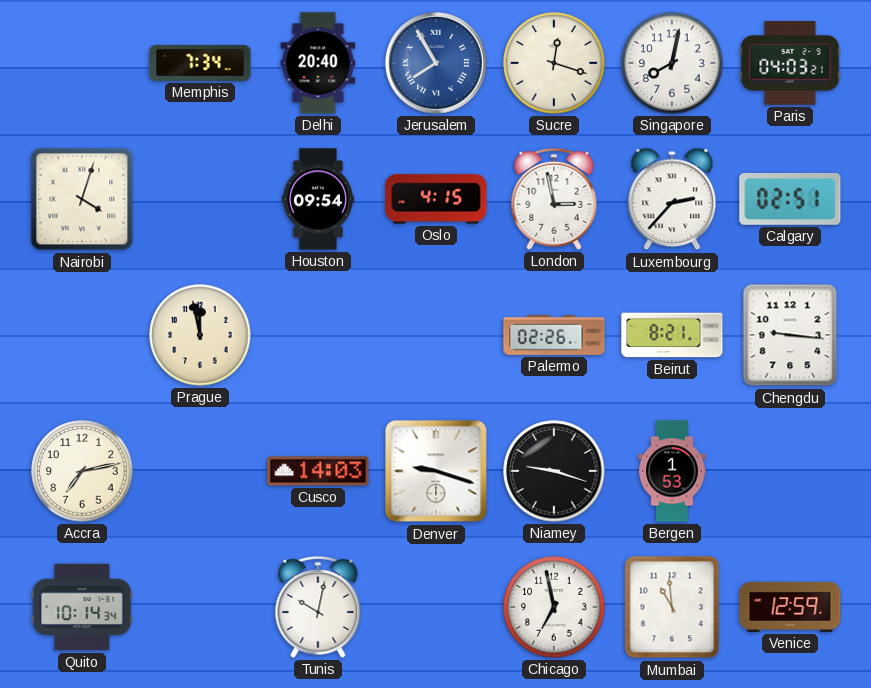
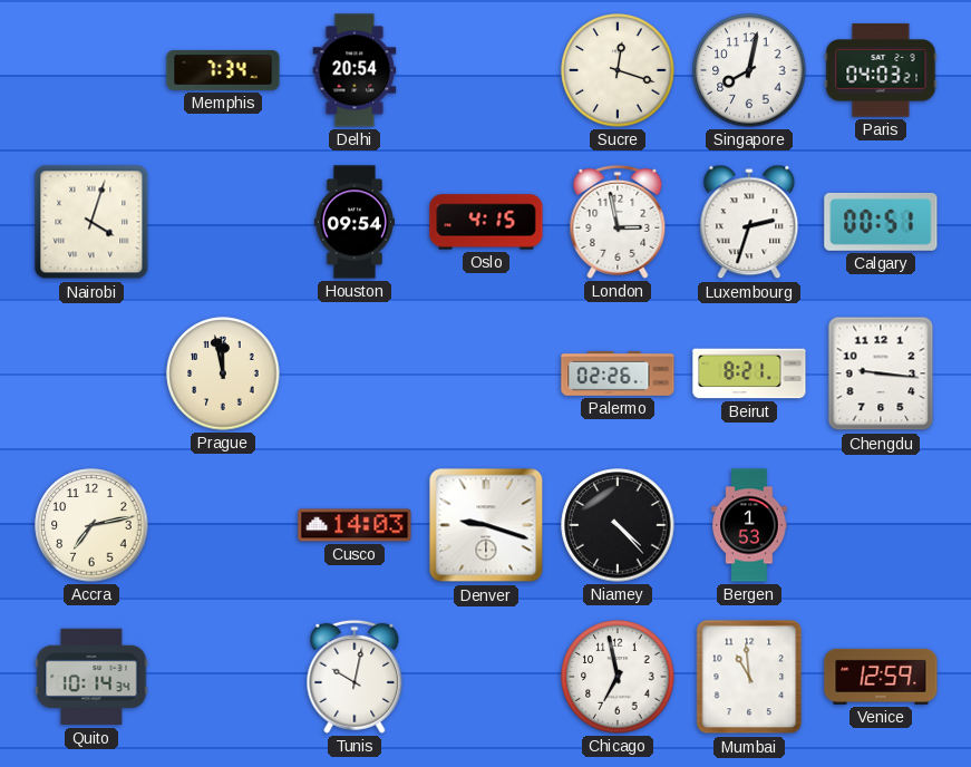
Delhi: 20:40 -> 20:54
Jerusalem: 7:55 -> none
Luxembourg: 2:37 -> 2:33
Calgary: 02:51 -> 00:51
Niamey: 9:18 -> 4:23
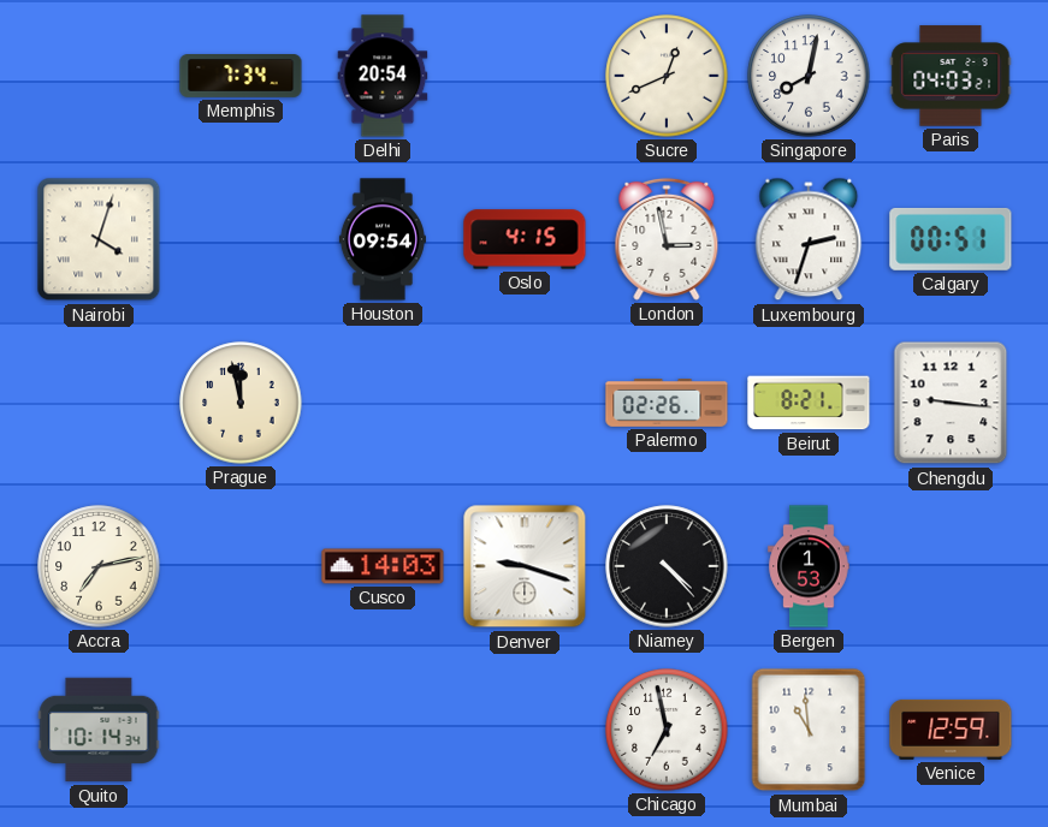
Sucre: 12:18 -> 12:41
Tunis: 10:02 -> none
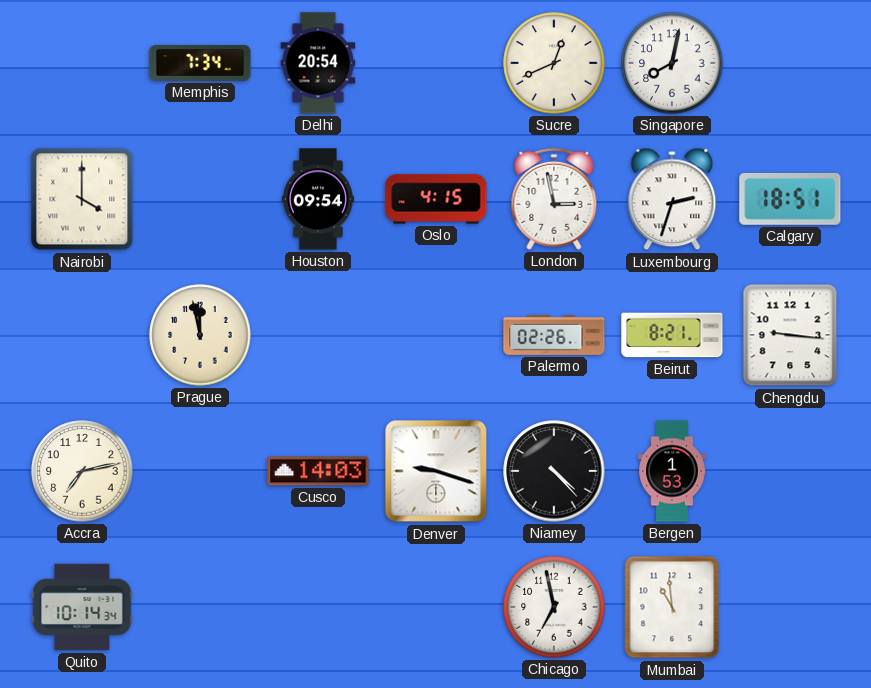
Paris: 04:03 -> none
Nairobi: 4:03 -> 4:00
Calgary: 00:51 -> 18:51
Venice: 12:59 -> none
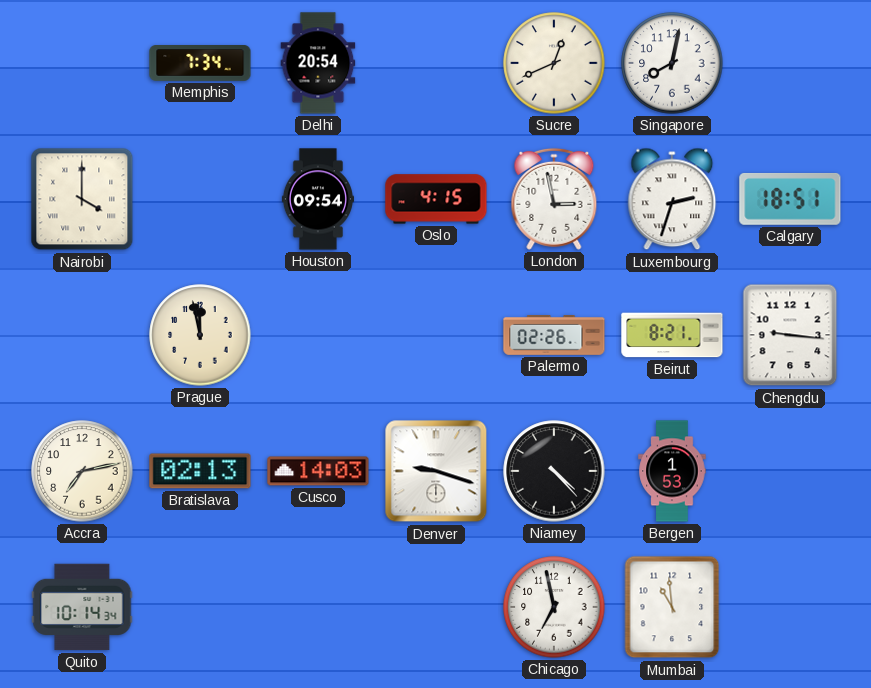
Bratislava: none -> 02:13
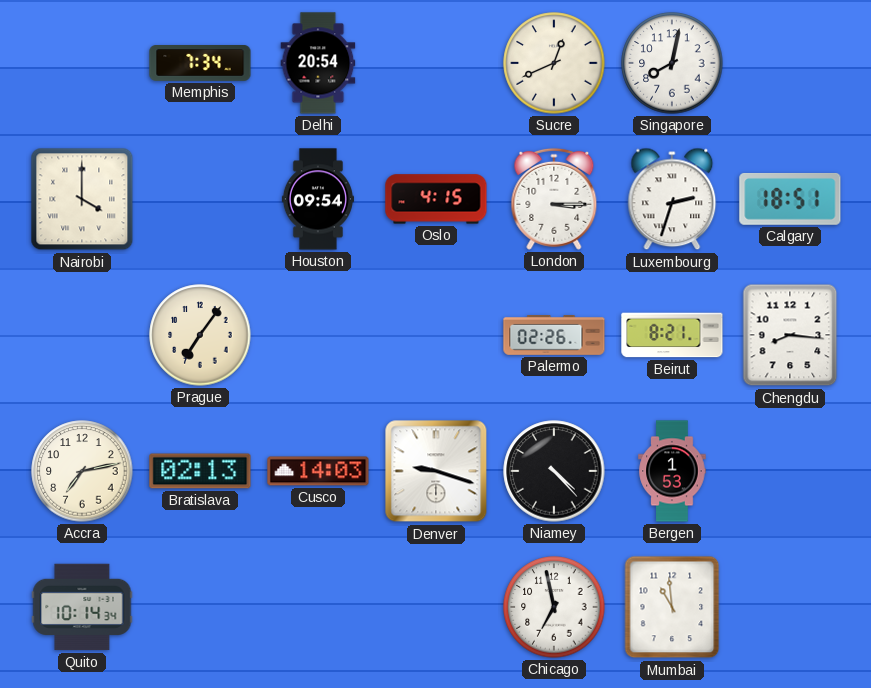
London: 2:58 -> 3:15
Prague: 11:58 -> 7:06
Chengdu: 9:16 -> 8:16
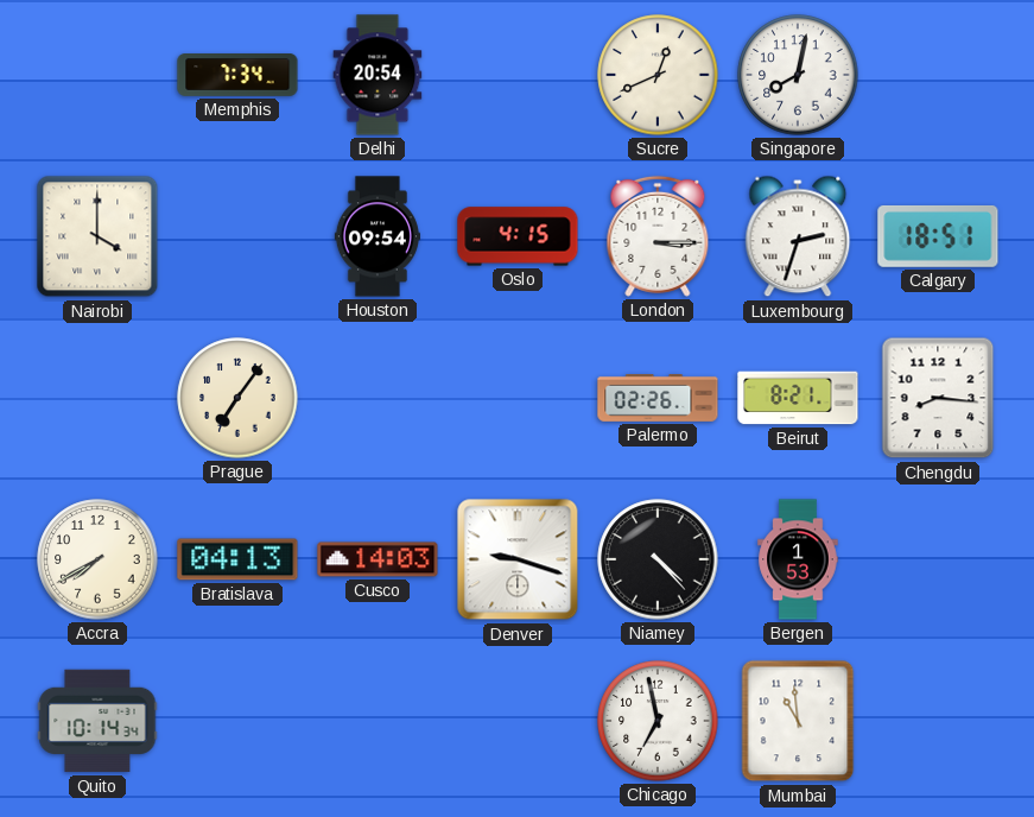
Accra: 7:13 -> 7:40
Bratislava: 02:13 -> 04:13
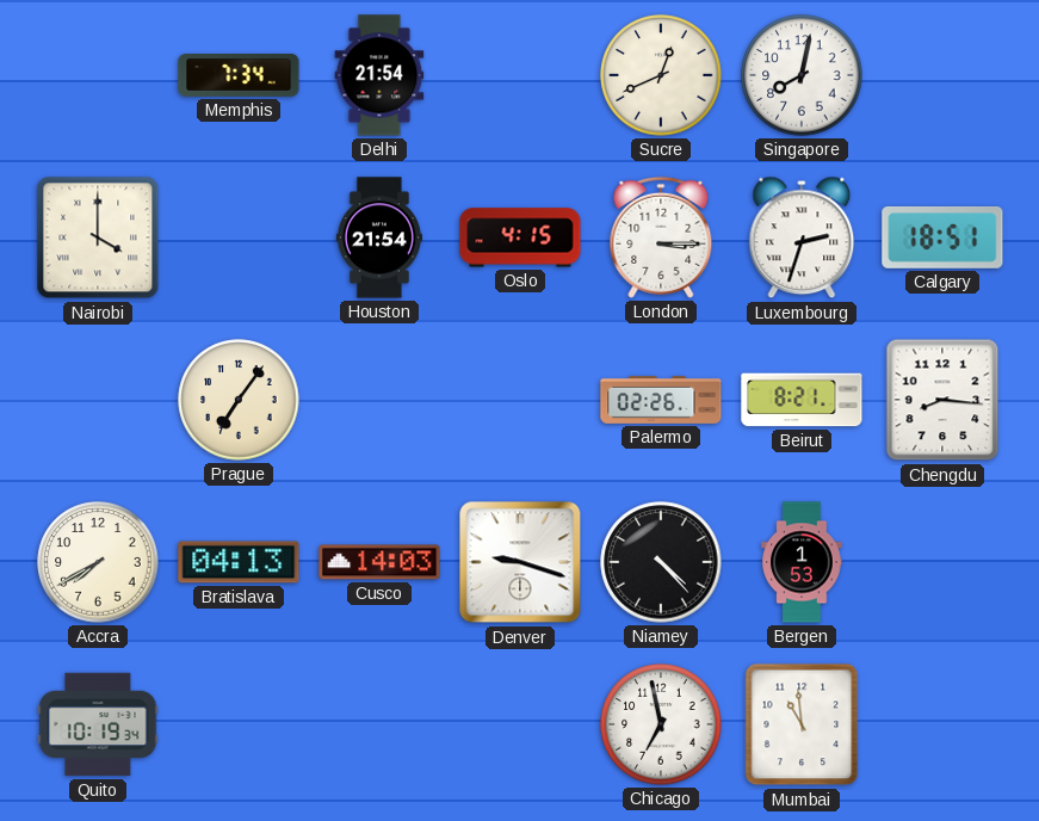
Delhi: 20:54 -> 21:54
Houston: 09:54 -> 21:54
Quito: 10:14 -> 10:19
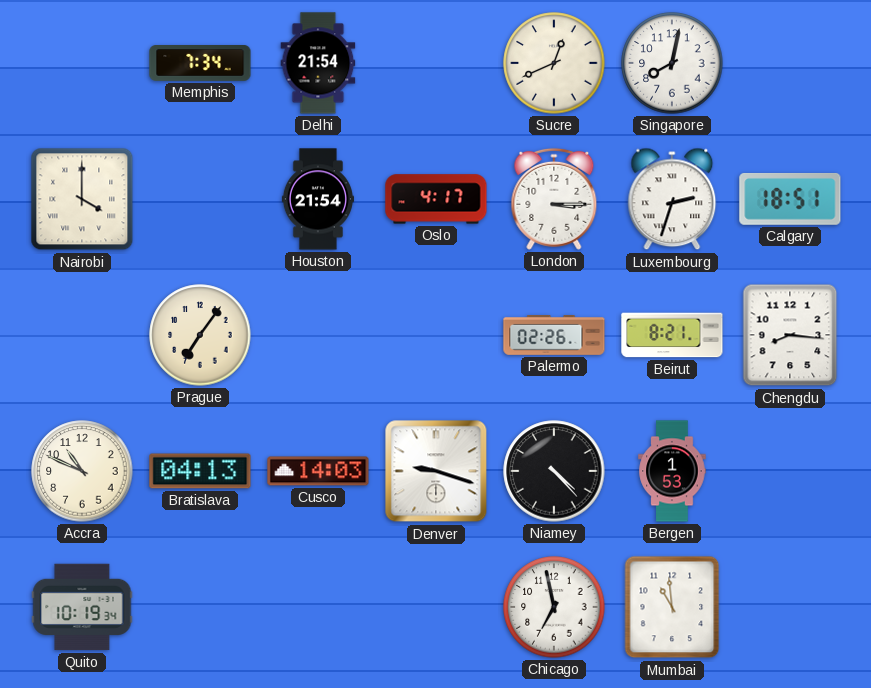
Oslo: 4:15 -> 4:17
Accra: 7:40 -> 10:49
